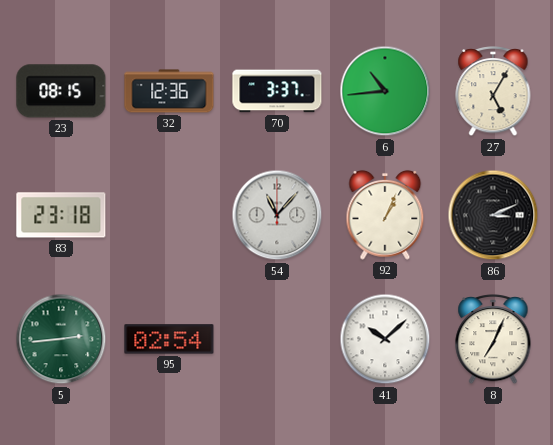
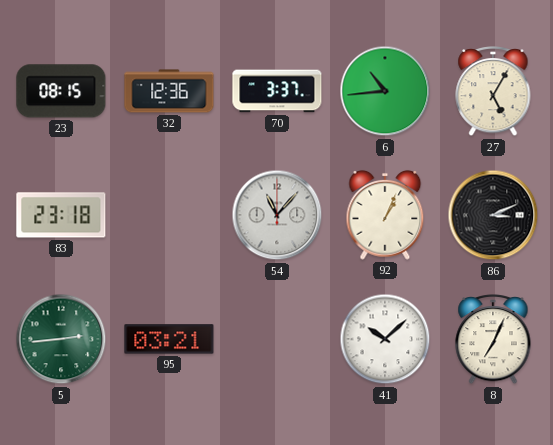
95: 02:54 -> 03:21
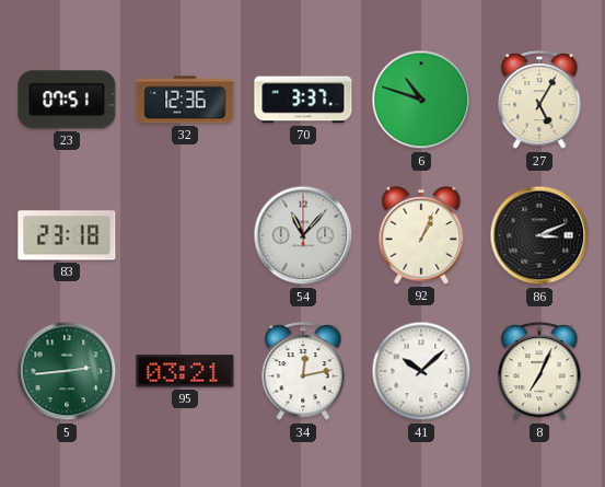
23: 08:15 -> 07:51
6: 10:44 -> 10:48
34: none -> 12:13
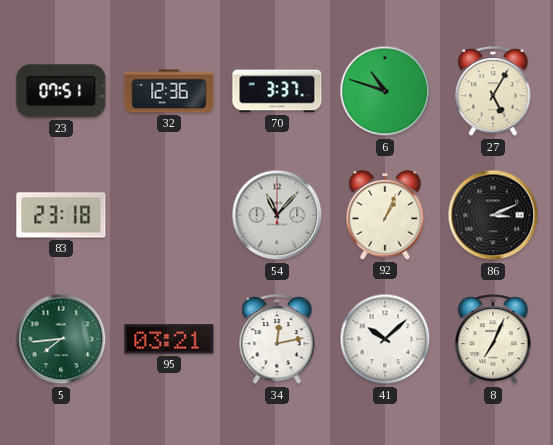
5: 2:44 -> 7:44
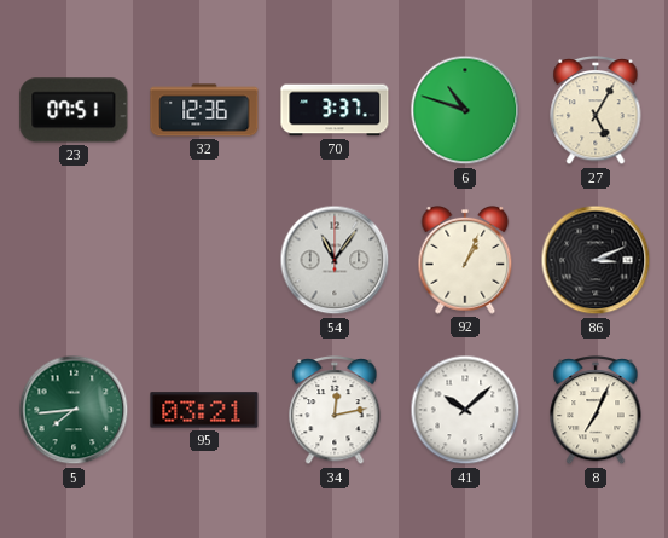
83: 23:18 -> none
54: 11:07 -> 11:06
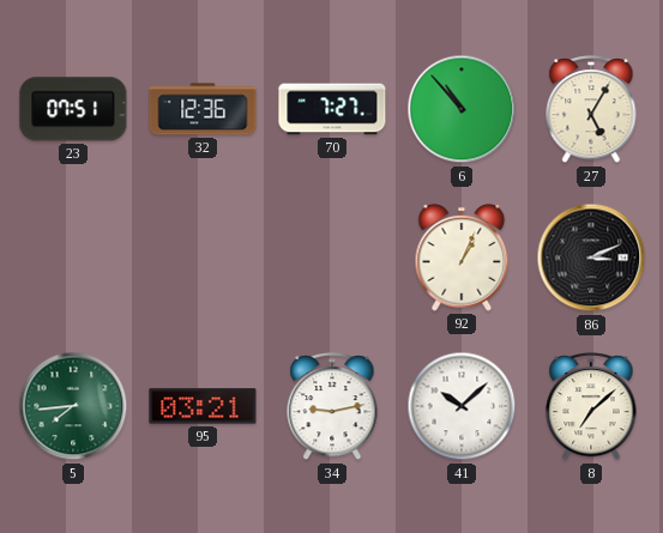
70: 3:37 -> 7:27
6: 10:48 -> 10:53
54: 11:06 -> none
34: 12:13 -> 9:13
8: 7:04 -> 7:08
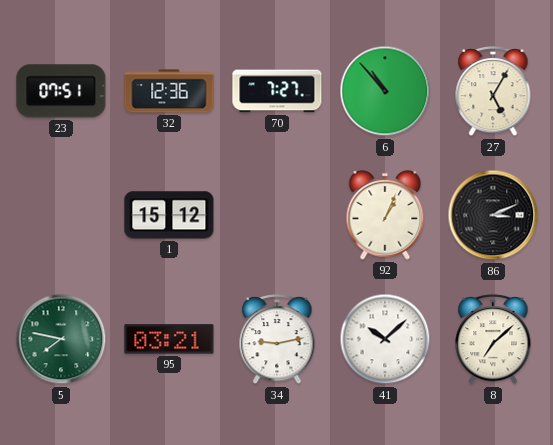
1: none -> 15:12
5: 7:44 -> 7:47
